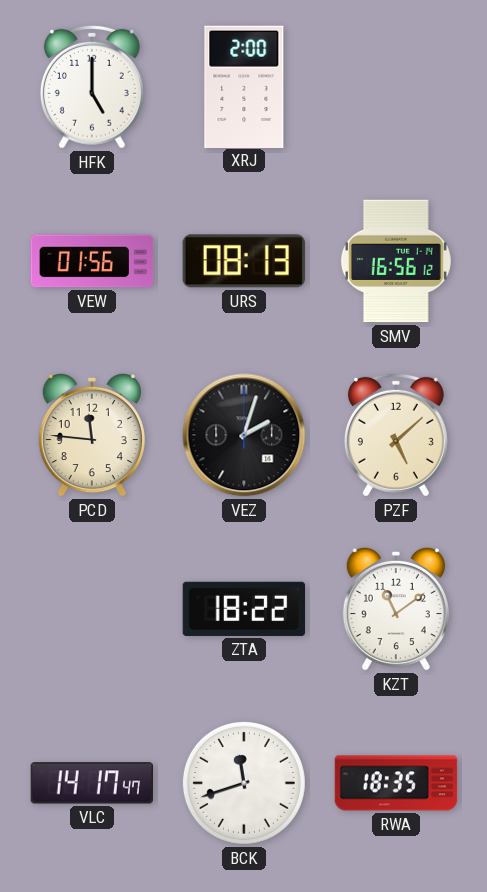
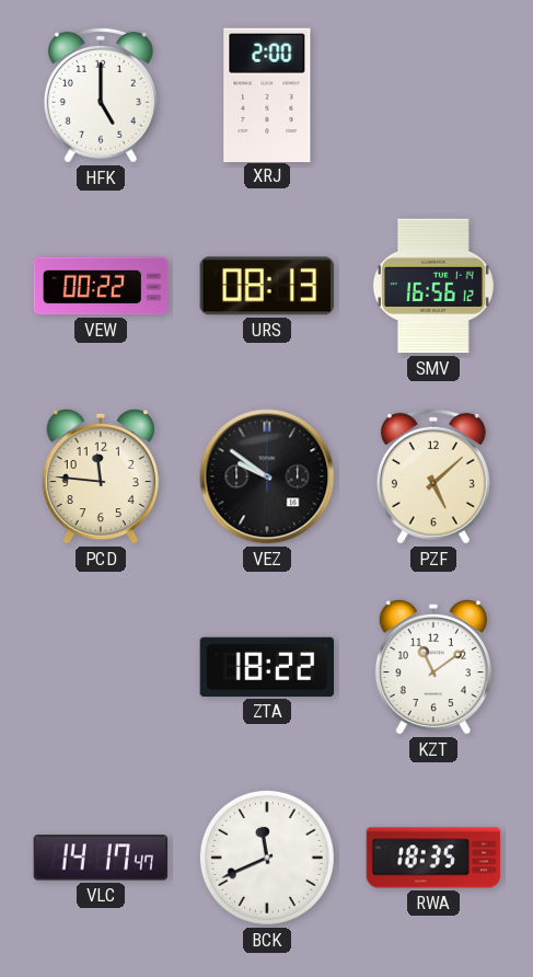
VEW: 01:56 -> 00:22
VEZ: 2:03 -> 9:51
BCK: 11:42 -> 11:41
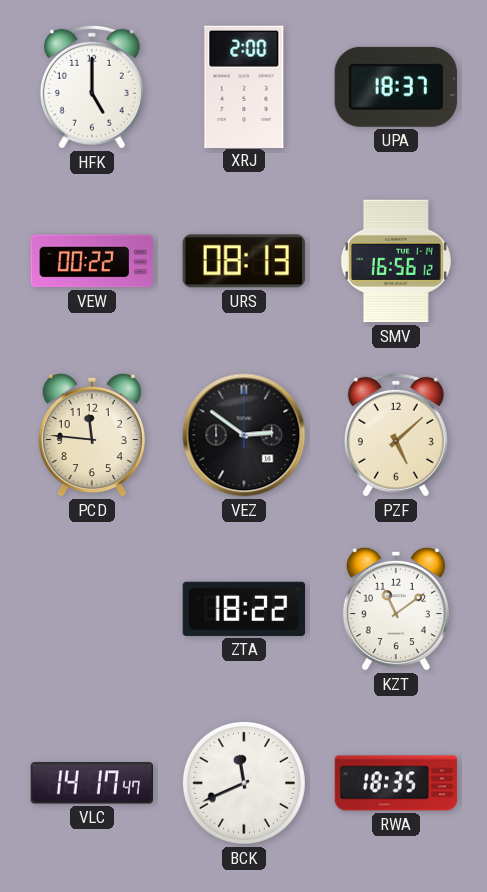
UPA: none -> 18:37
VEZ: 9:51 -> 2:51
